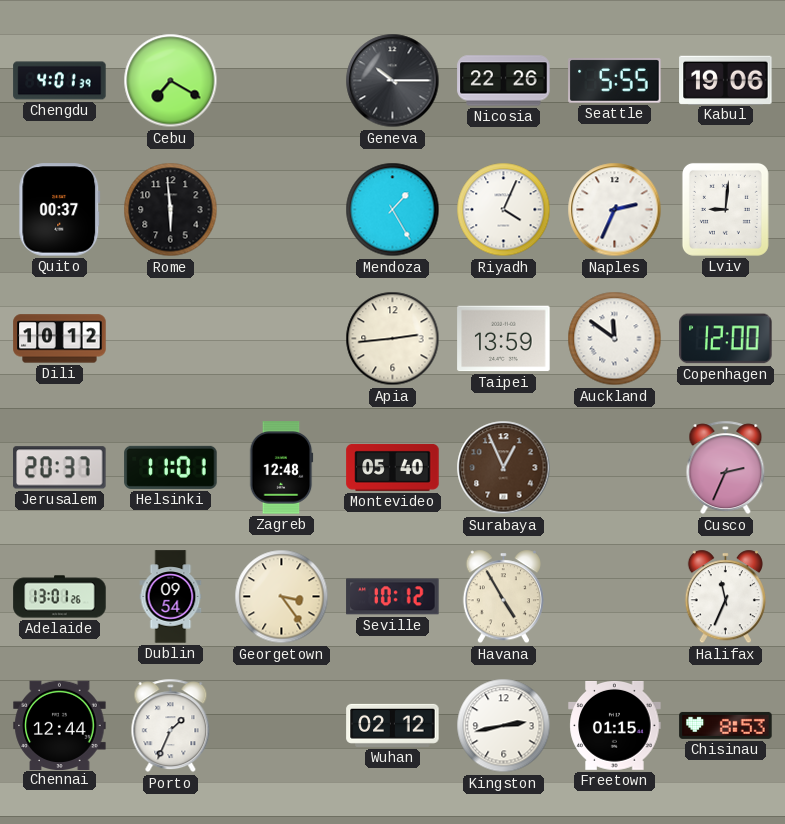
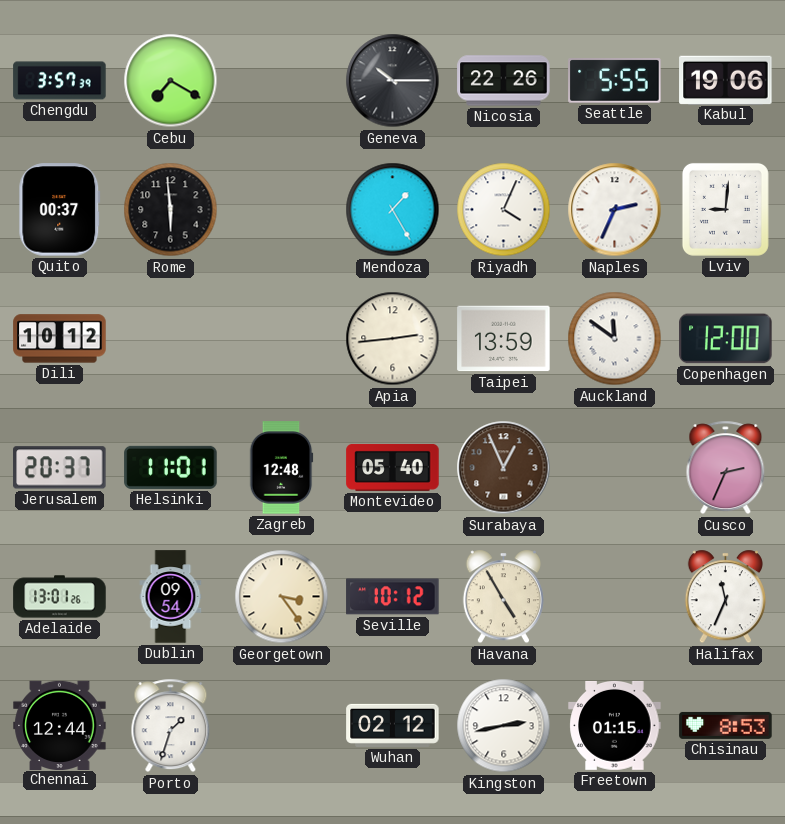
Chengdu: 4:01 -> 3:57
Porto: 1:34 -> 1:33
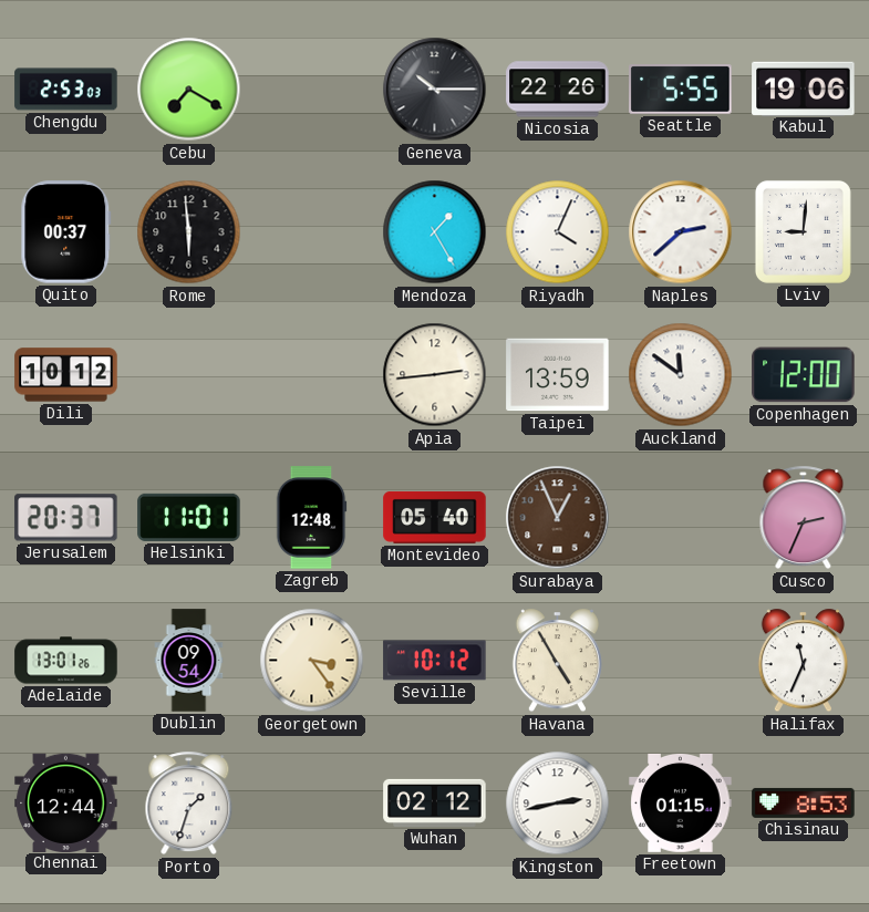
Chengdu: 3:57 -> 2:53
Naples: 2:34 -> 2:38
